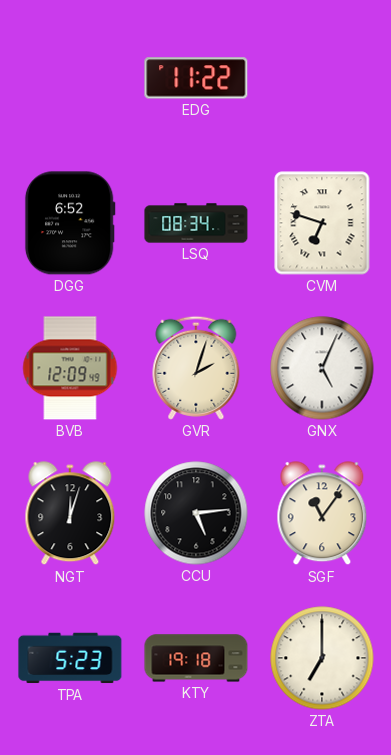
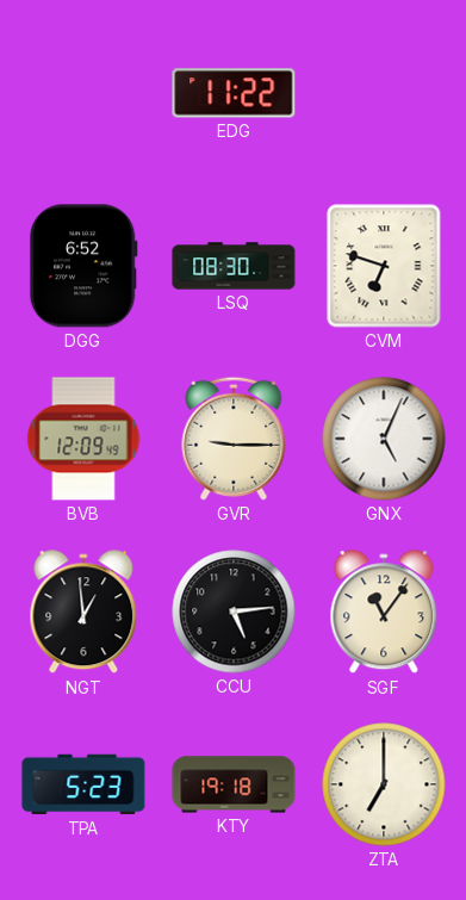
LSQ: 08:34 -> 08:30
GVR: 2:03 -> 9:15
NGT: 12:03 -> 12:59
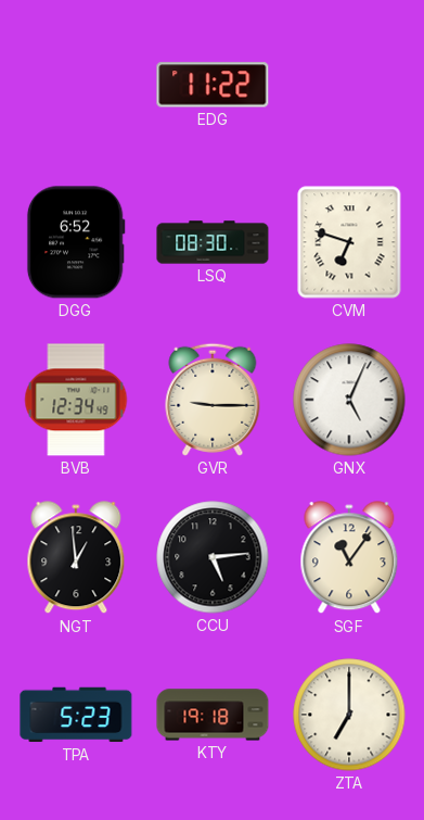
BVB: 12:09 -> 12:34
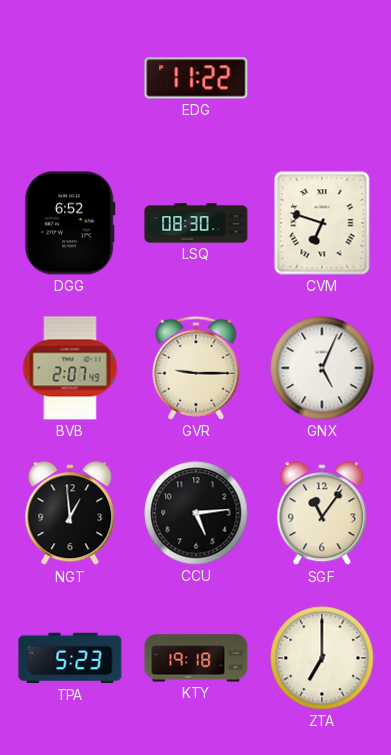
BVB: 12:34 -> 2:07
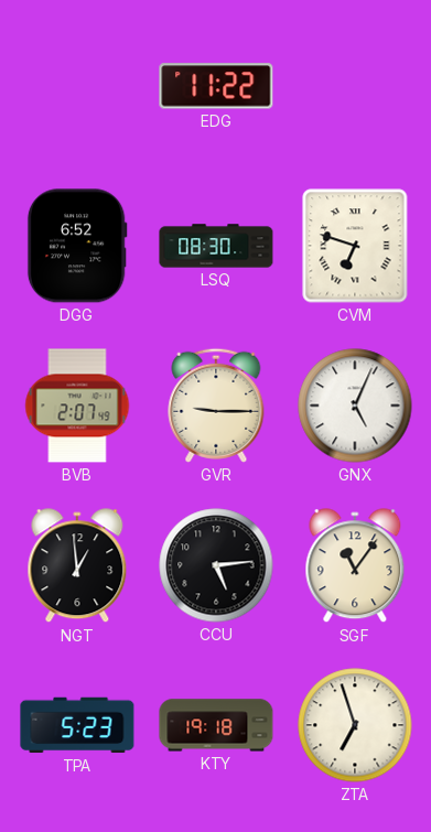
ZTA: 7:00 -> 6:57
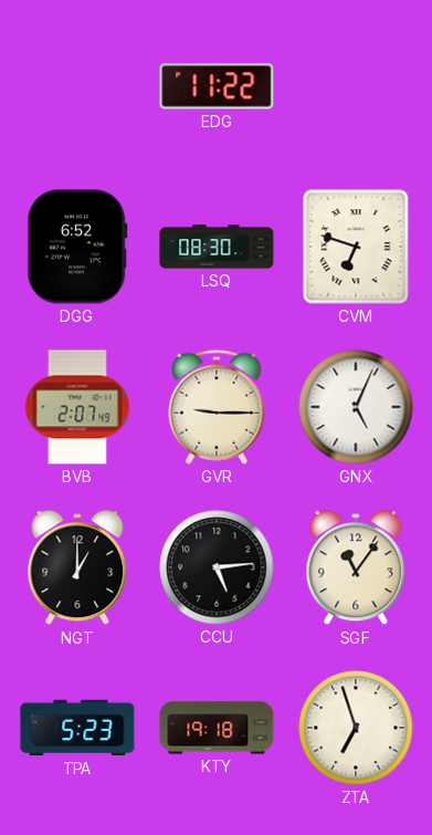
NGT: 12:59 -> 1:00
